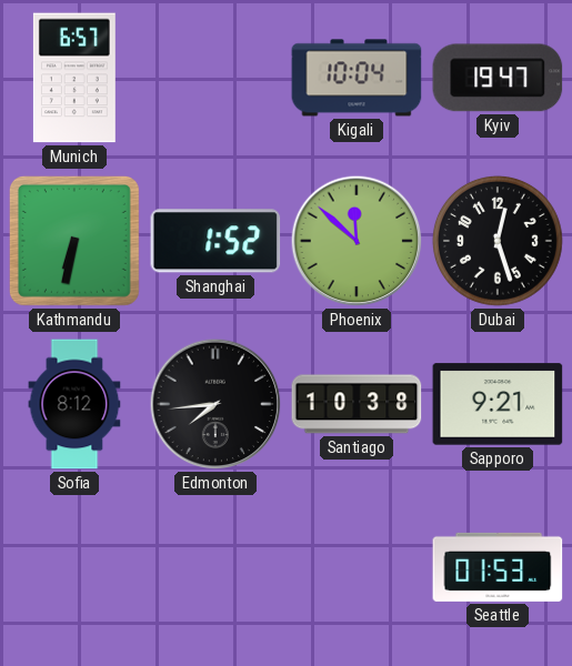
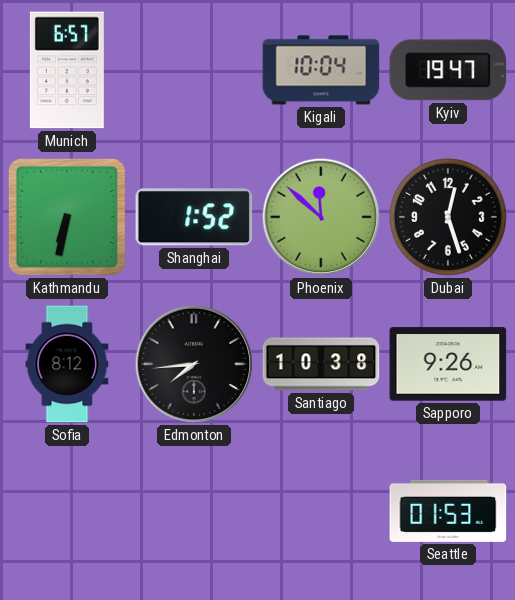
Sapporo: 9:21 -> 9:26
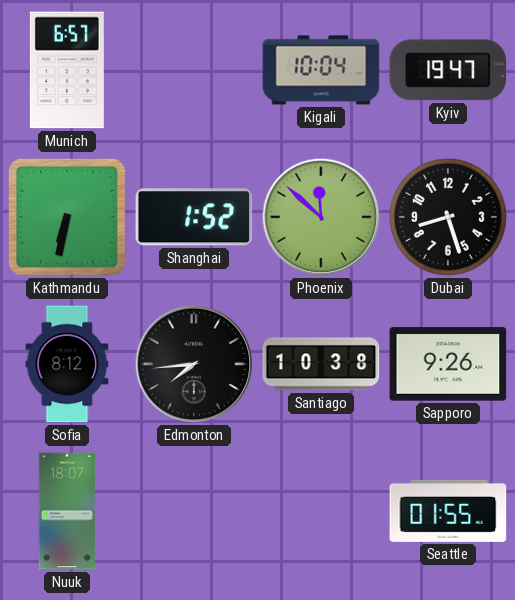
Dubai: 12:27 -> 8:27
Nuuk: none -> 18:07
Seattle: 01:53 -> 01:55
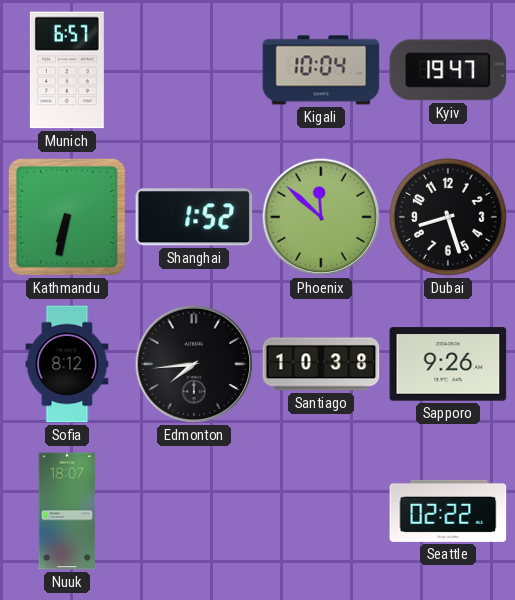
Seattle: 01:55 -> 02:22
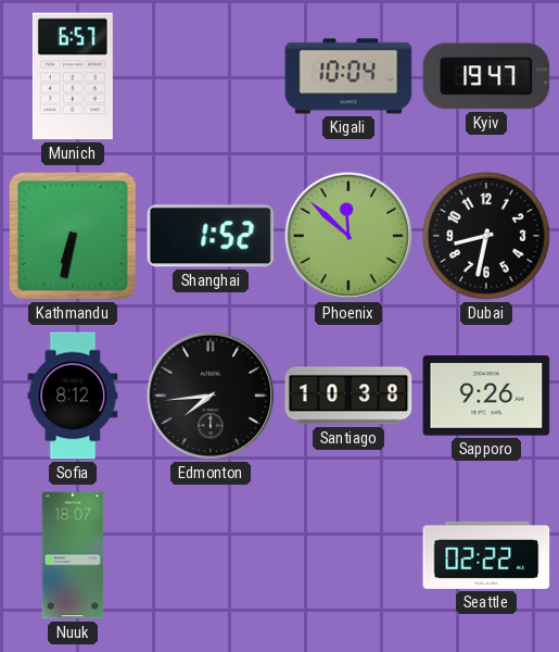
Dubai: 8:27 -> 8:32
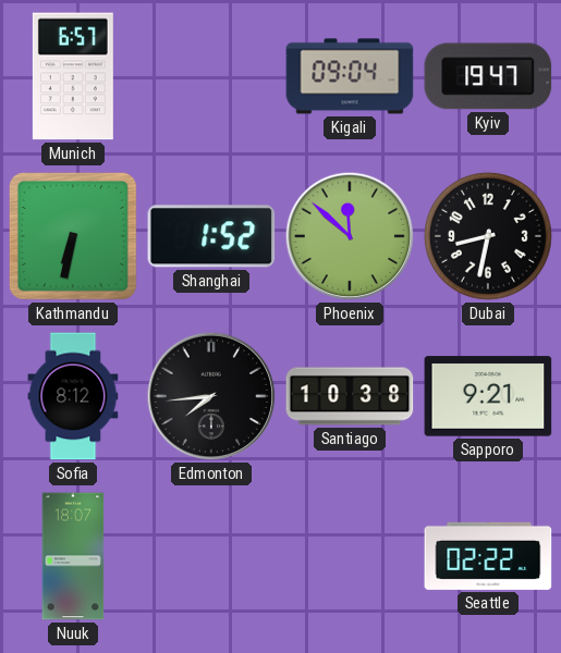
Kigali: 10:04 -> 09:04
Sapporo: 9:26 -> 9:21
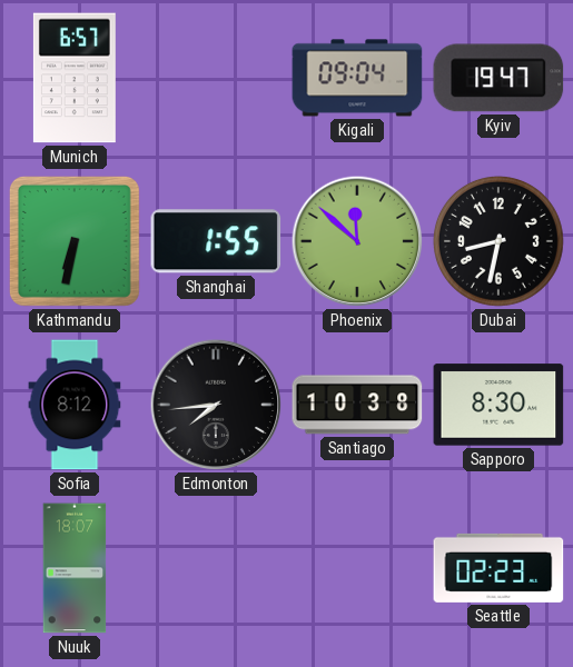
Shanghai: 1:52 -> 1:55
Sapporo: 9:21 -> 8:30
Seattle: 02:22 -> 02:23
